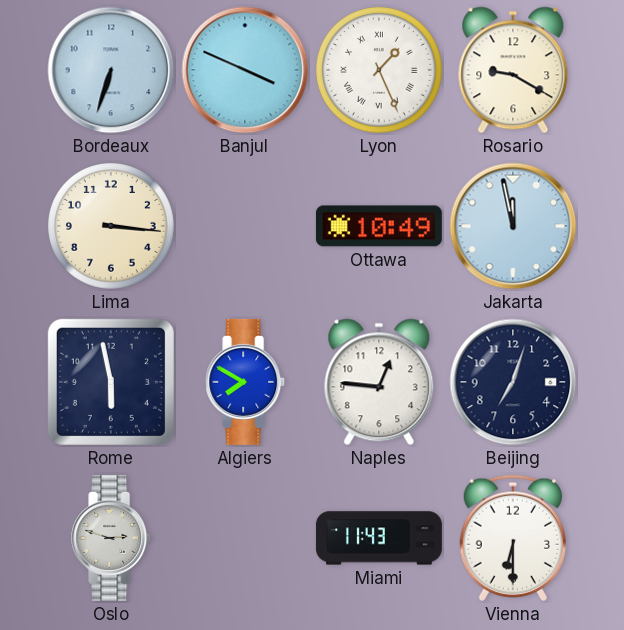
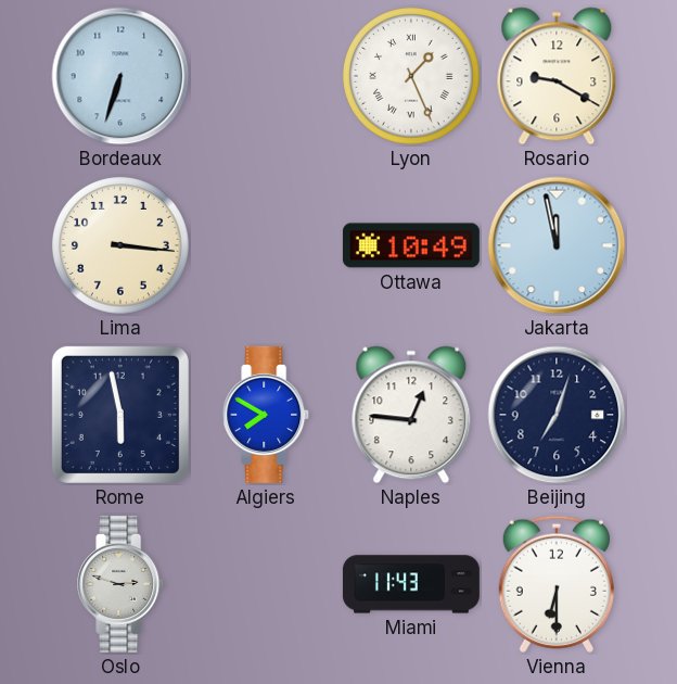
Banjul: 3:49 -> none
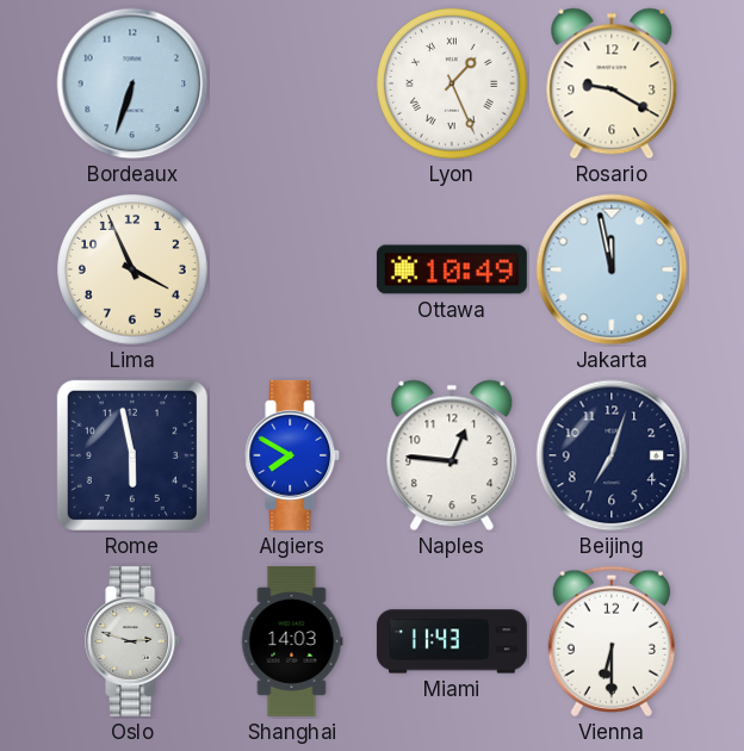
Lima: 3:16 -> 3:56
Shanghai: none -> 14:03
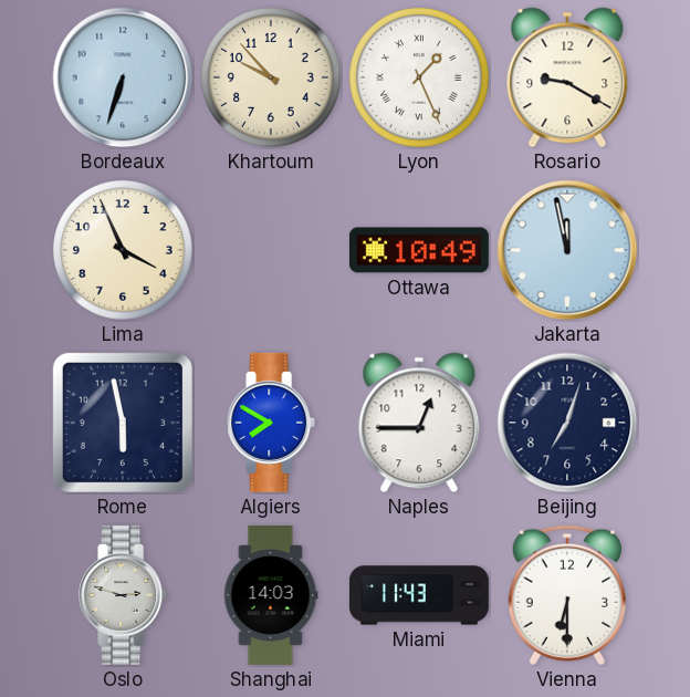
Khartoum: none -> 9:53
Naples: 12:46 -> 12:45
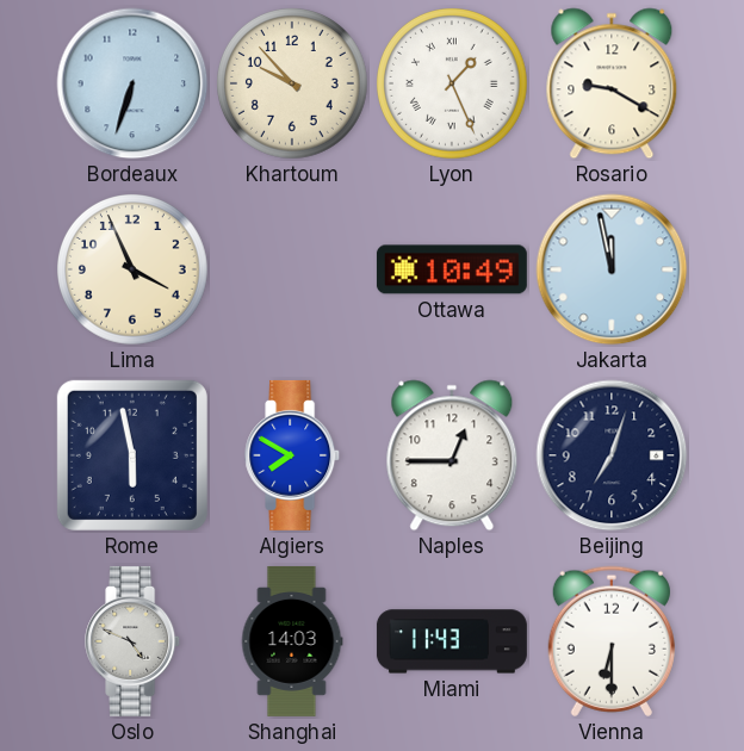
Oslo: 2:48 -> 4:49
